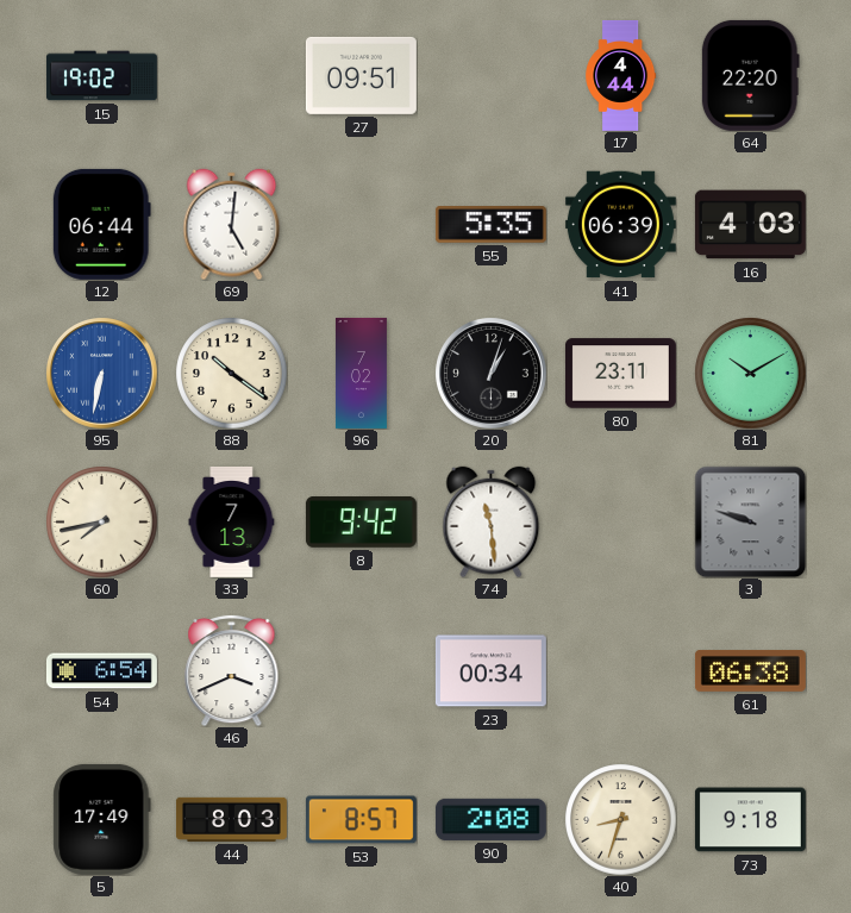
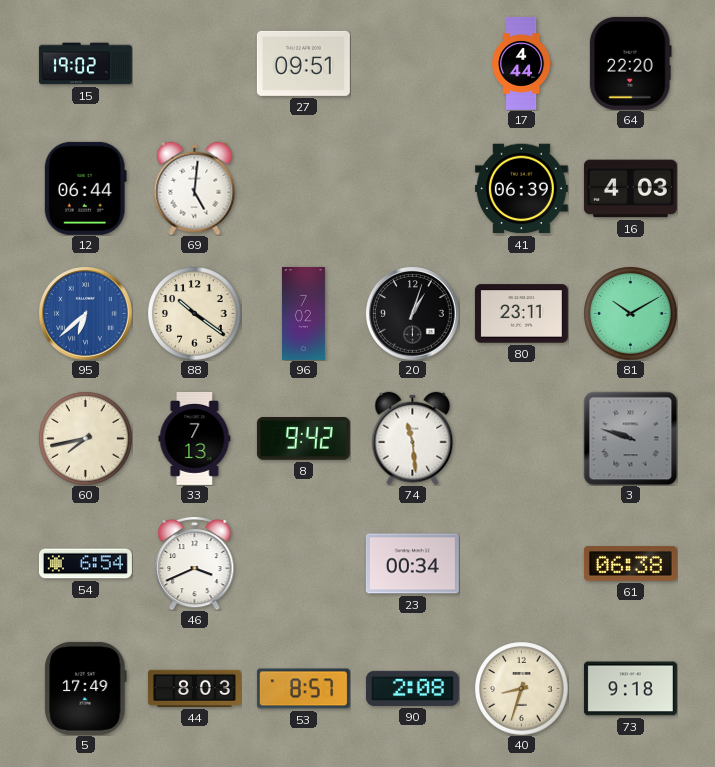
55: 5:35 -> none
95: 6:32 -> 6:38
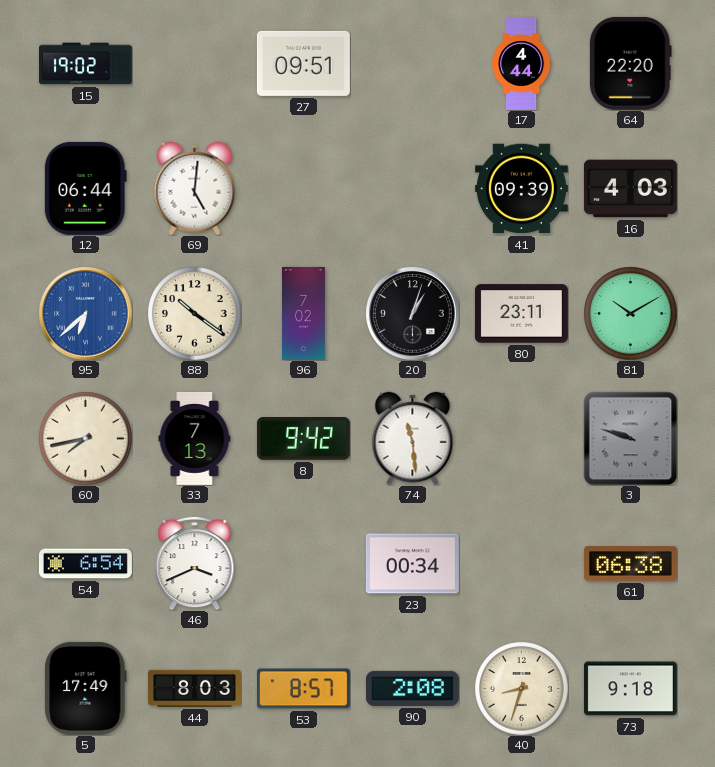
41: 06:39 -> 09:39
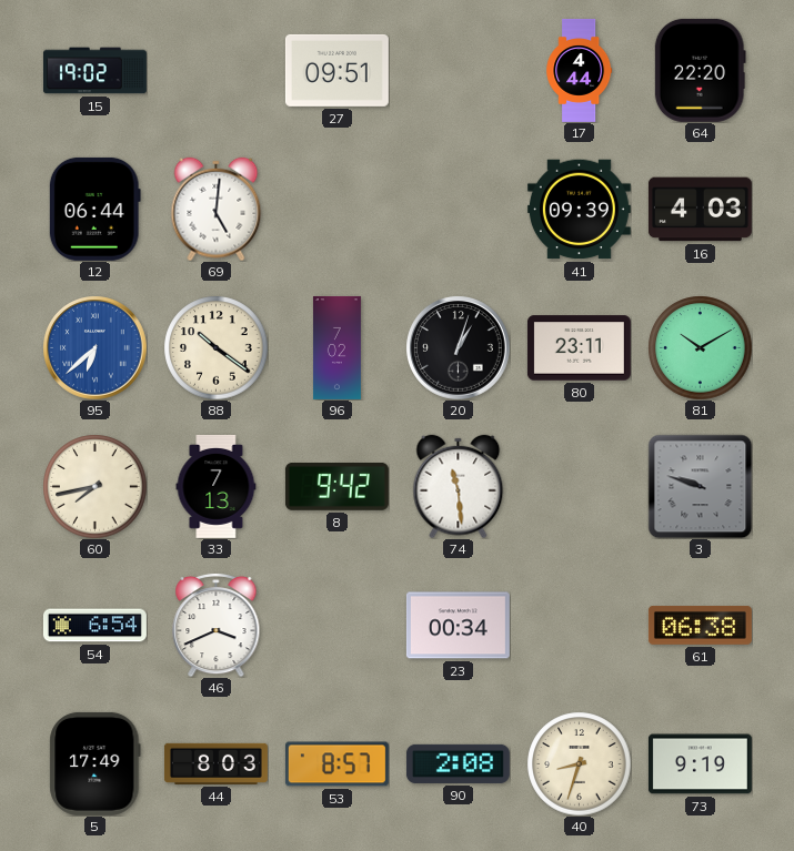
73: 9:18 -> 9:19
